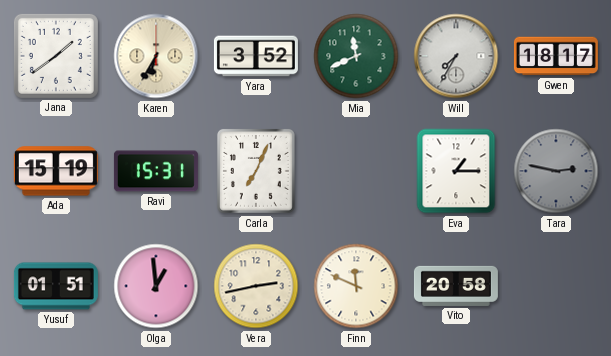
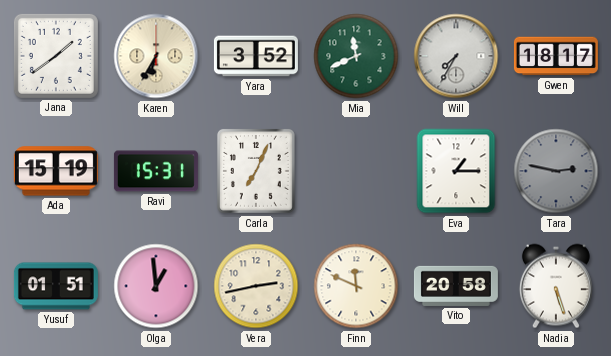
Nadia: none -> 5:27
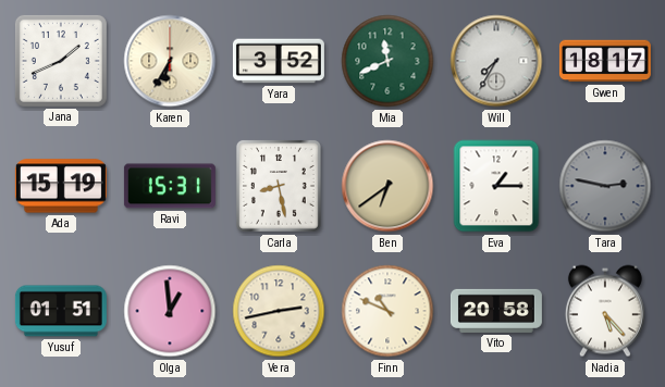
Jana: 1:39 -> 1:41
Carla: 7:04 -> 8:28
Ben: none -> 6:39
Finn: 11:49 -> 10:49
Nadia: 5:27 -> 5:23
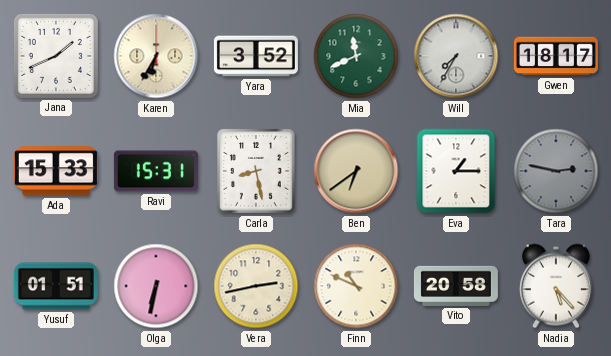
Ada: 15:19 -> 15:33
Olga: 12:59 -> 6:32
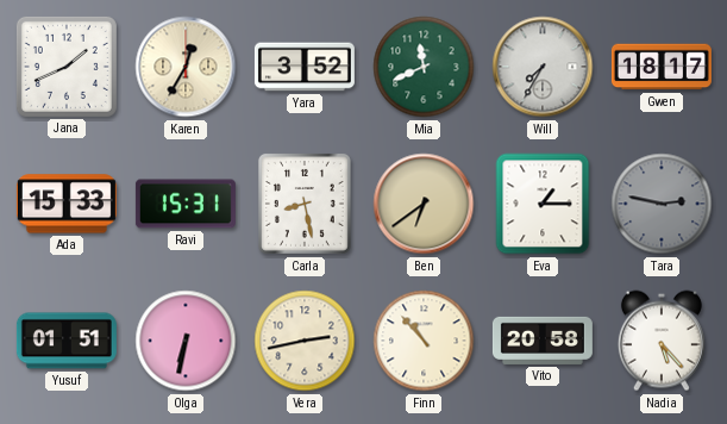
Karen: 6:35 -> 12:35
Finn: 10:49 -> 10:53
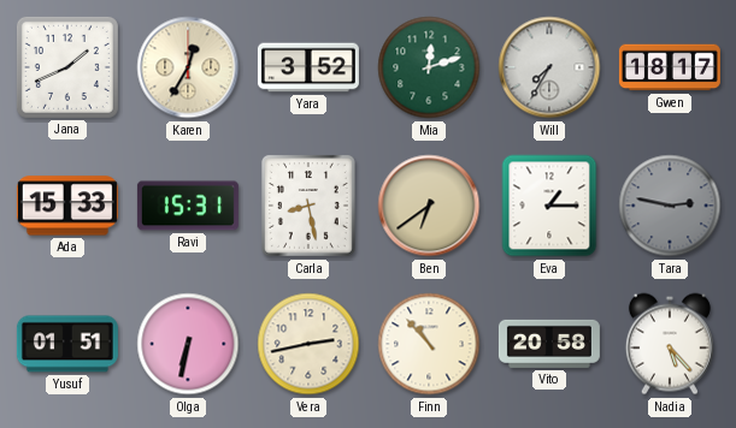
Mia: 11:41 -> 12:12
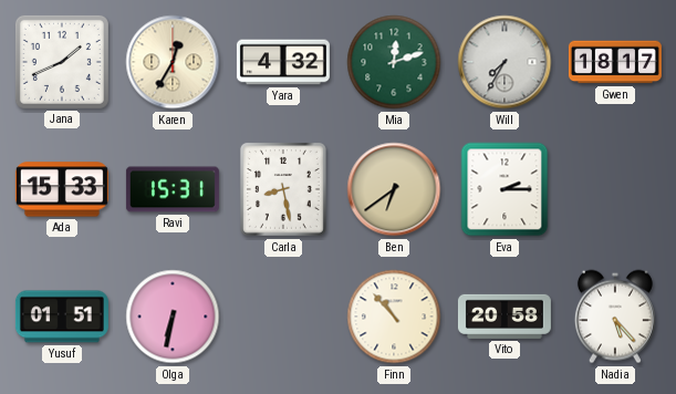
Yara: 3:52 -> 4:32
Eva: 1:15 -> 2:15
Tara: 2:47 -> none
Vera: 2:43 -> none
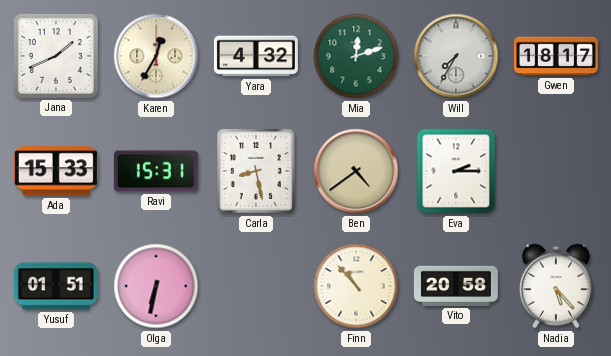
Ben: 6:39 -> 4:39
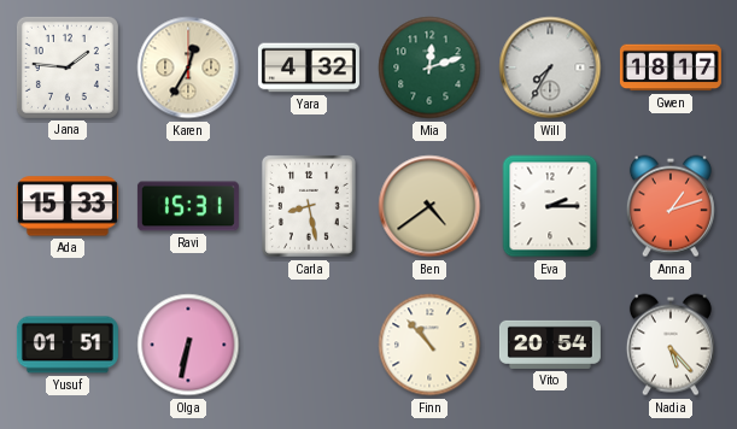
Jana: 1:41 -> 1:46
Anna: none -> 1:12
Vito: 20:58 -> 20:54
